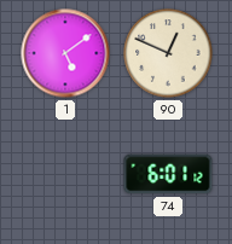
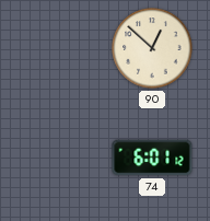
1: 5:09 -> none
90: 12:49 -> 12:52
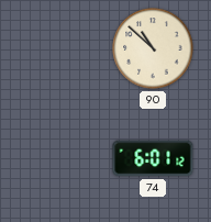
90: 12:52 -> 10:52
